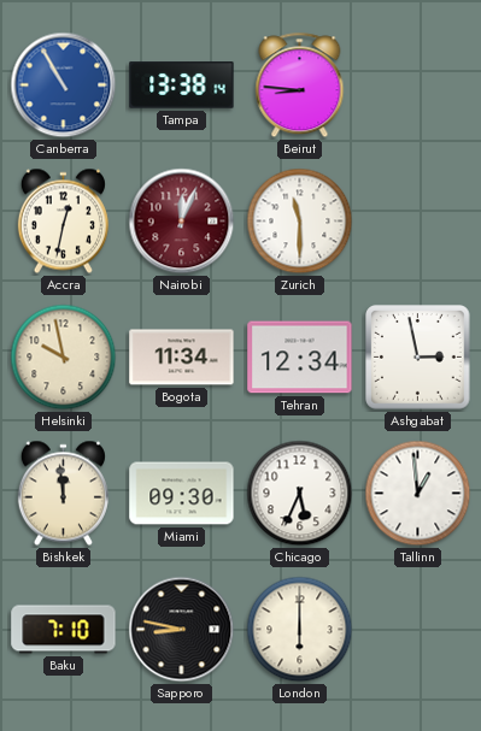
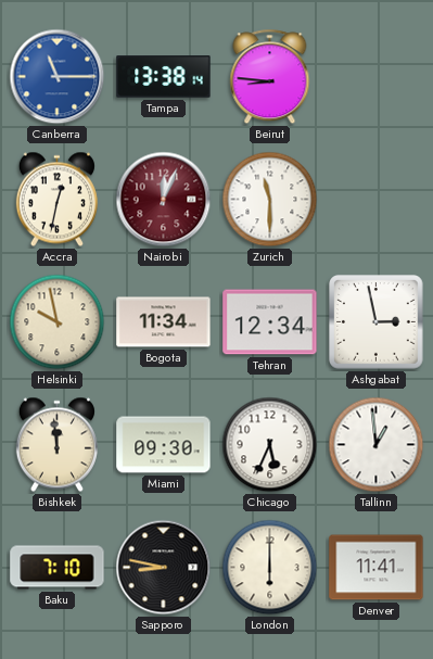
Canberra: 10:55 -> 11:15
Denver: none -> 11:41
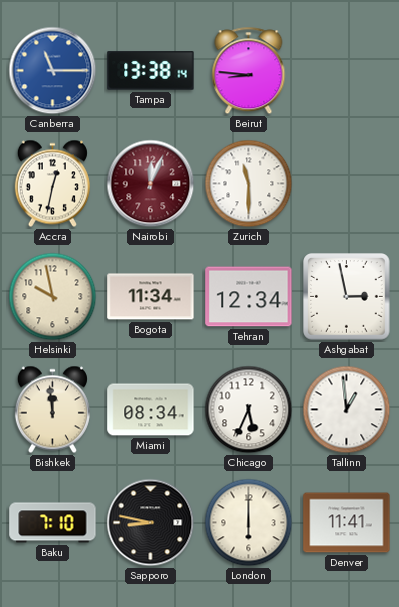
Miami: 09:30 -> 08:34
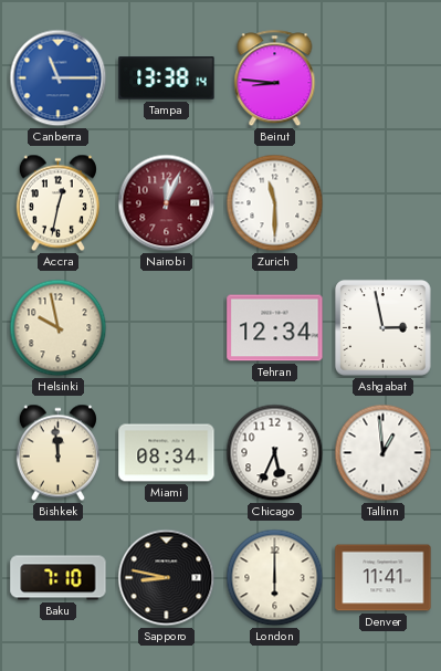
Bogota: 11:34 -> none
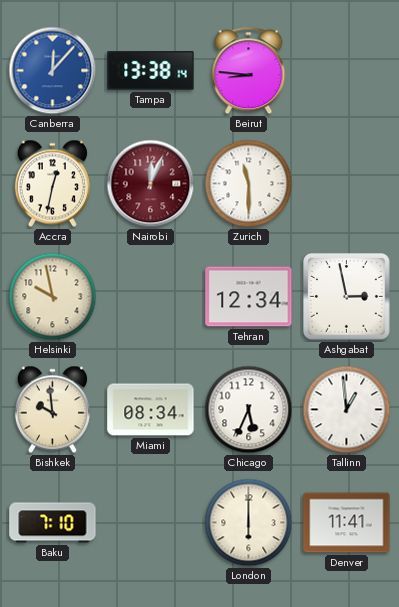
Canberra: 11:15 -> 12:07
Bishkek: 11:59 -> 9:59
Sapporo: 8:47 -> none
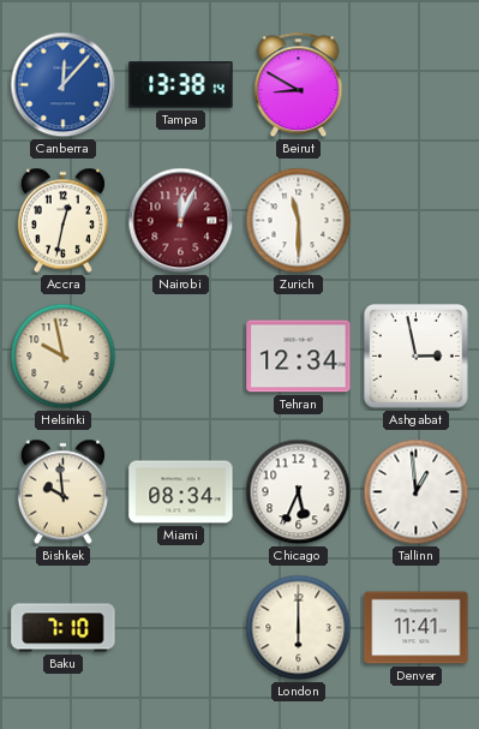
Beirut: 8:46 -> 8:50
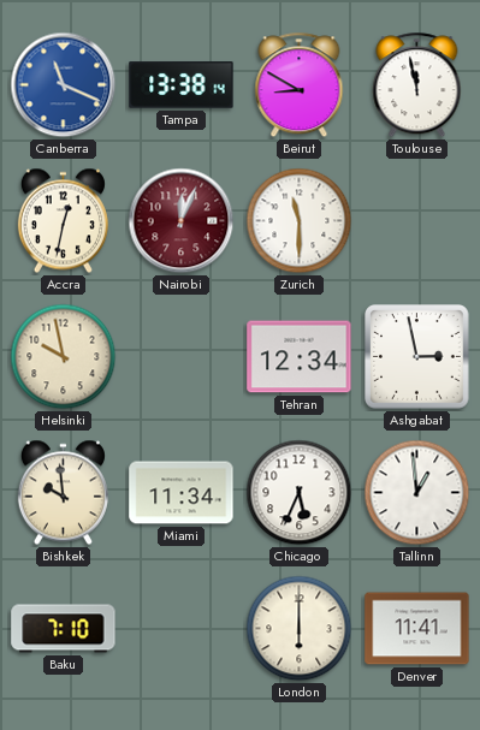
Canberra: 12:07 -> 11:19
Toulouse: none -> 11:58
Miami: 08:34 -> 11:34
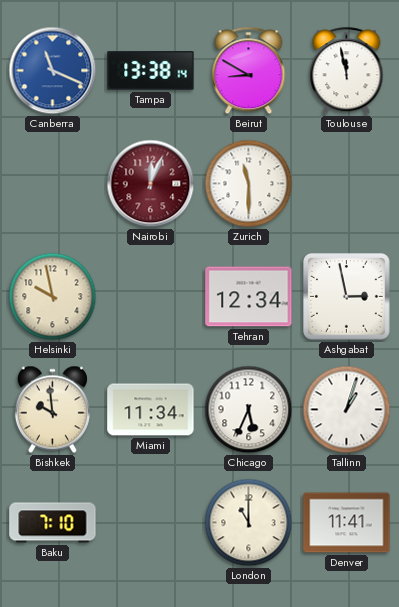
Accra: 12:32 -> none
Tallinn: 12:59 -> 1:03
London: 6:00 -> 11:00
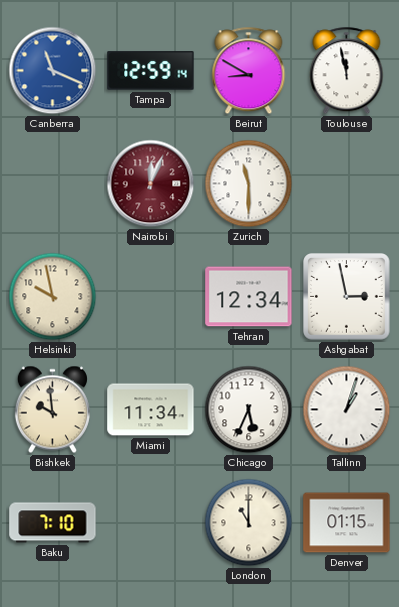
Tampa: 13:38 -> 12:59
Denver: 11:41 -> 01:15
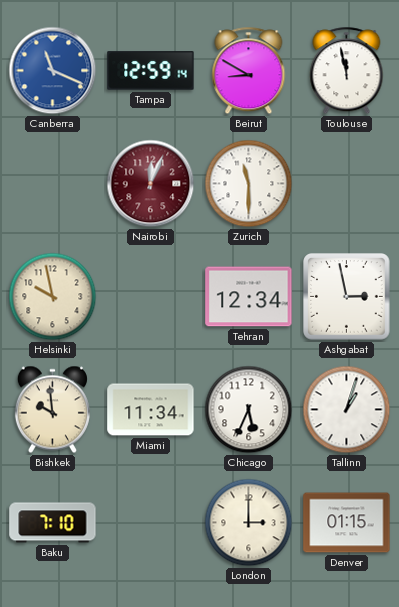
London: 11:00 -> 3:00
